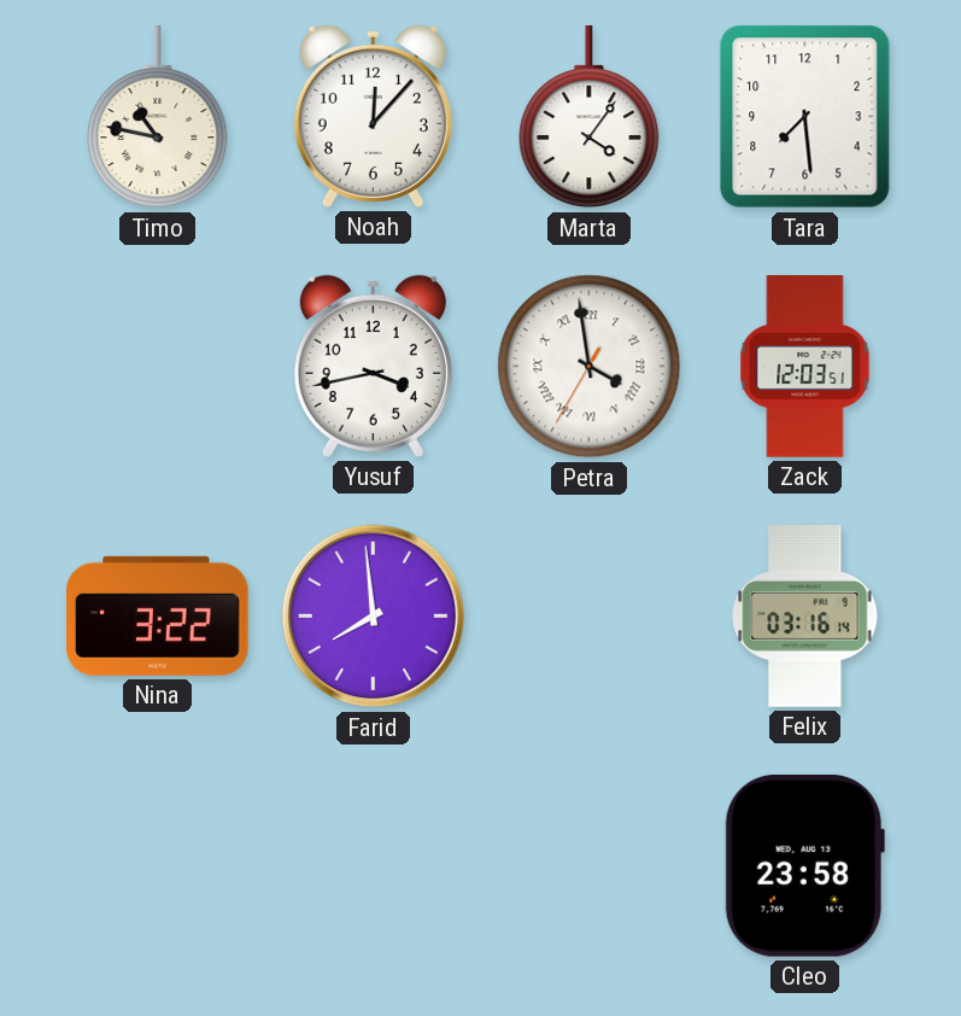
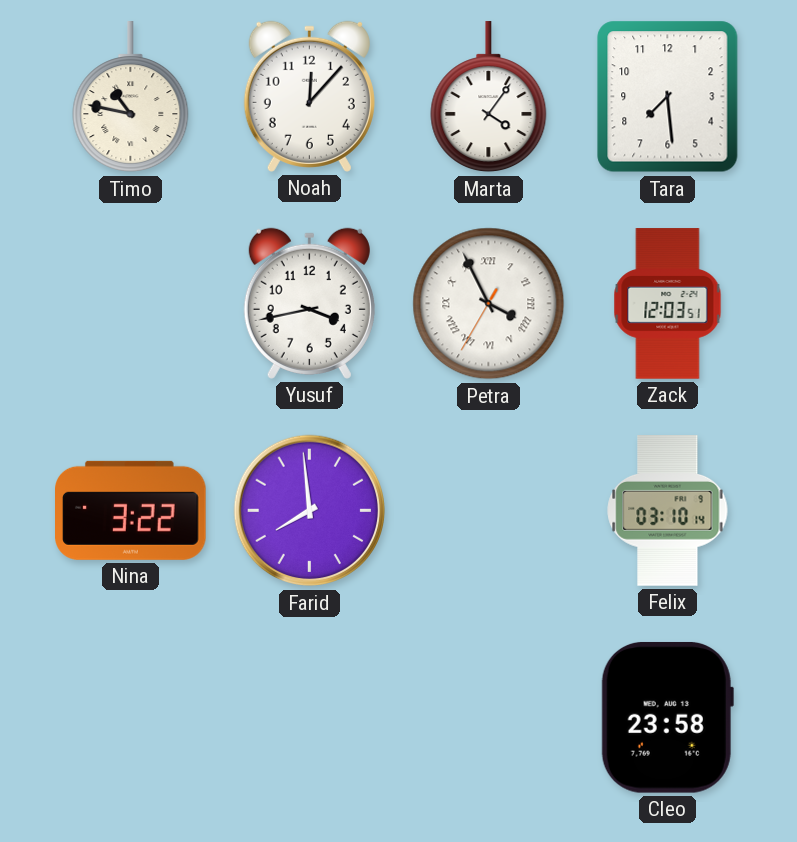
Petra: 3:58 -> 3:55
Felix: 03:16 -> 03:10
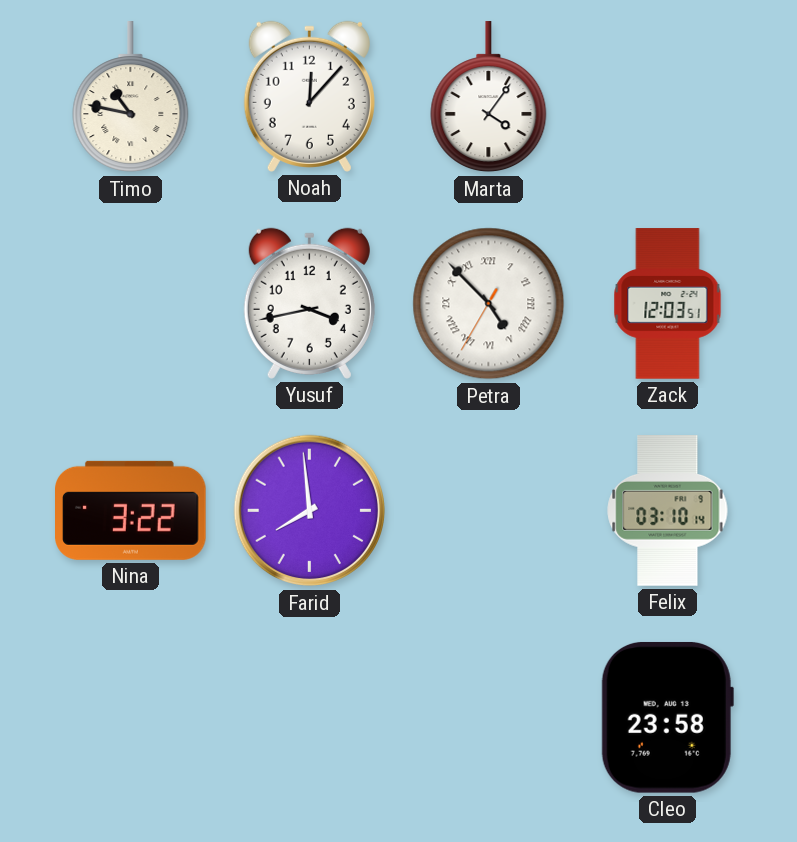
Tara: 7:29 -> none
Petra: 3:55 -> 4:52
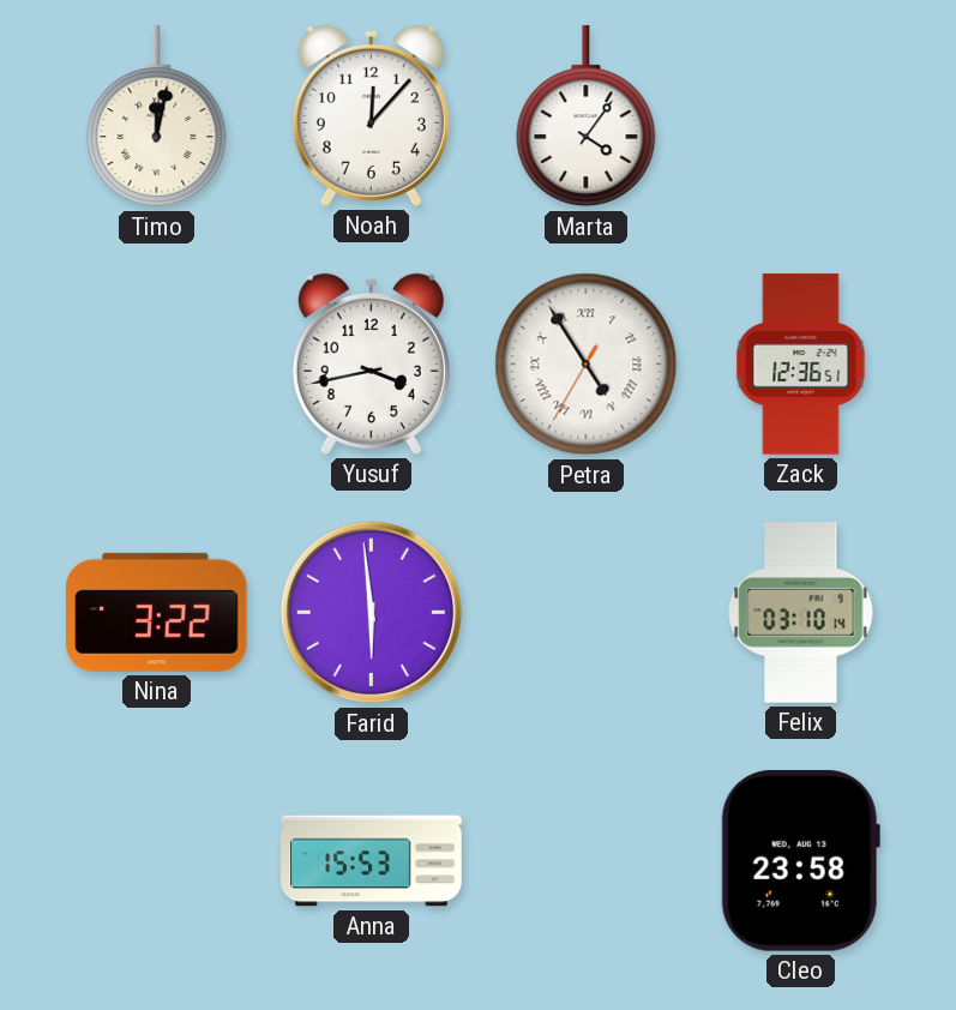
Timo: 10:47 -> 12:02
Petra: 4:52 -> 4:54
Zack: 12:03 -> 12:36
Farid: 7:59 -> 5:59
Anna: none -> 15:53
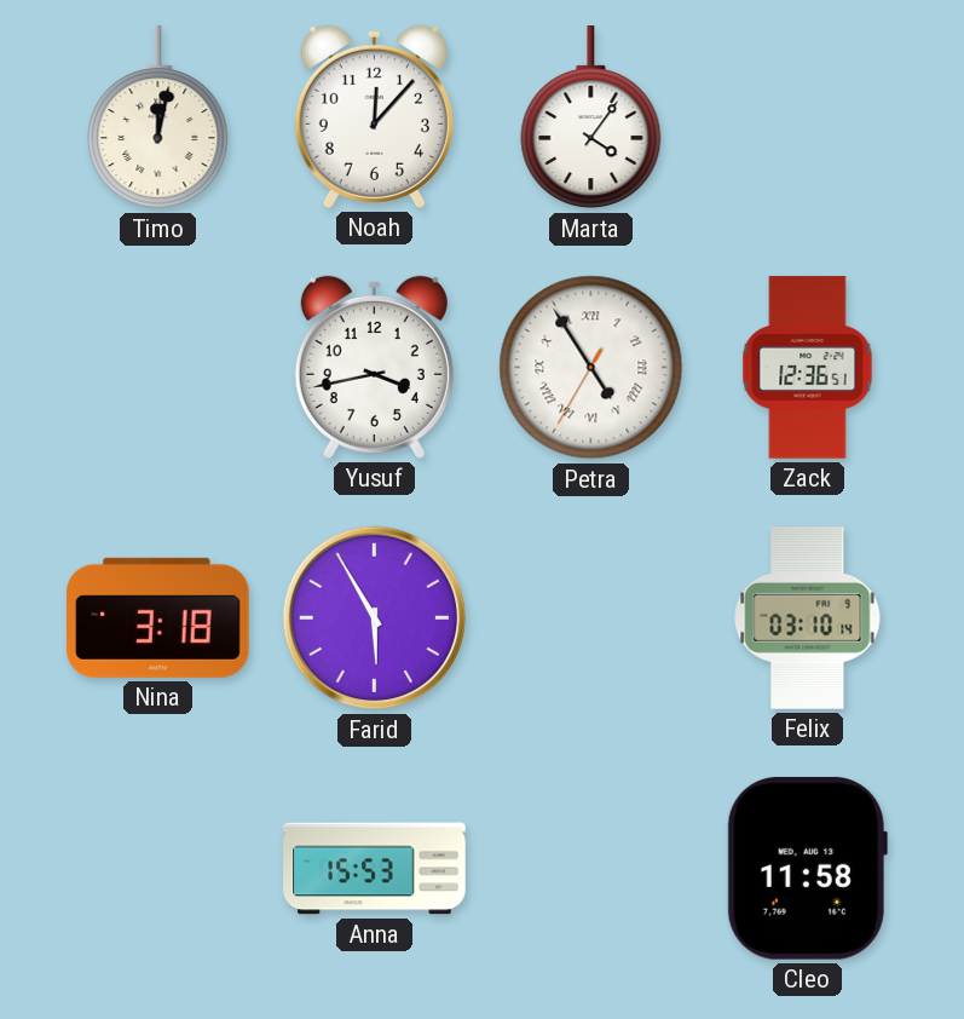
Nina: 3:22 -> 3:18
Farid: 5:59 -> 5:55
Cleo: 23:58 -> 11:58
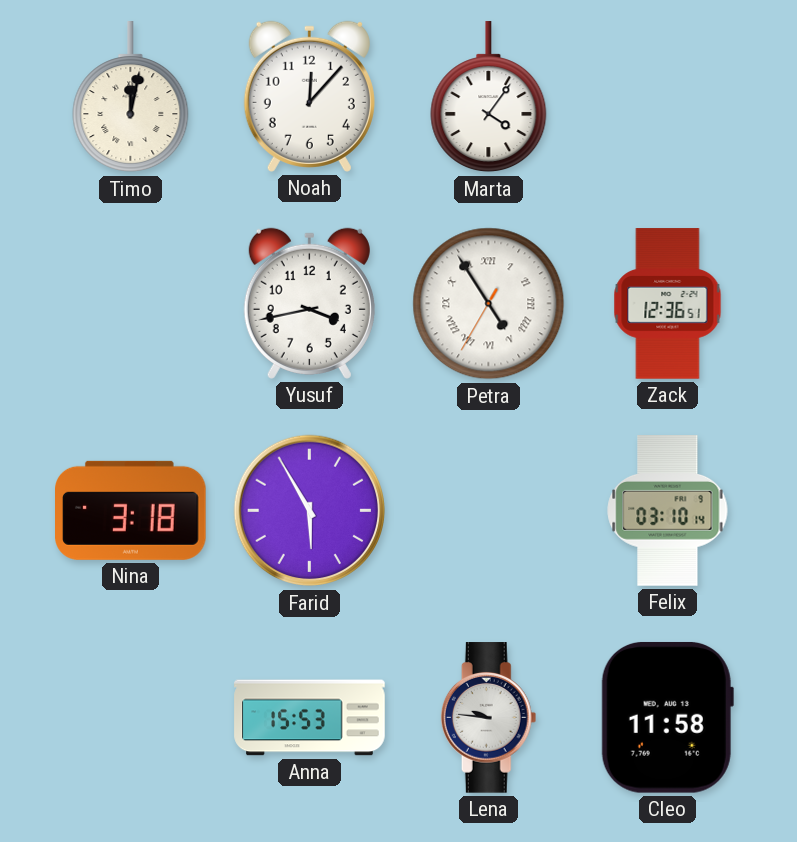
Lena: none -> 9:46
